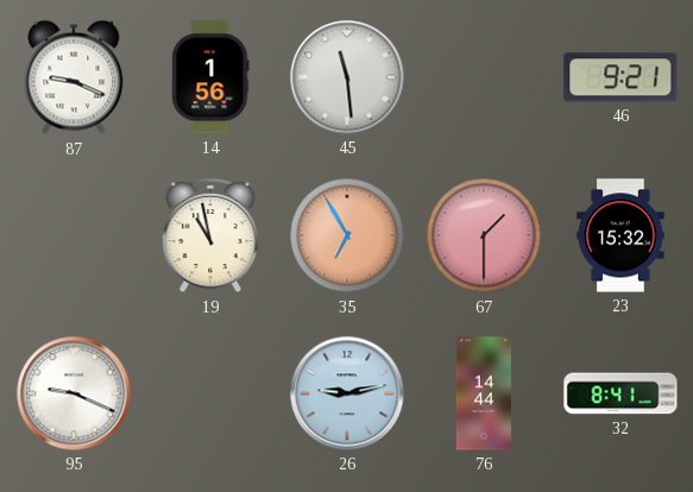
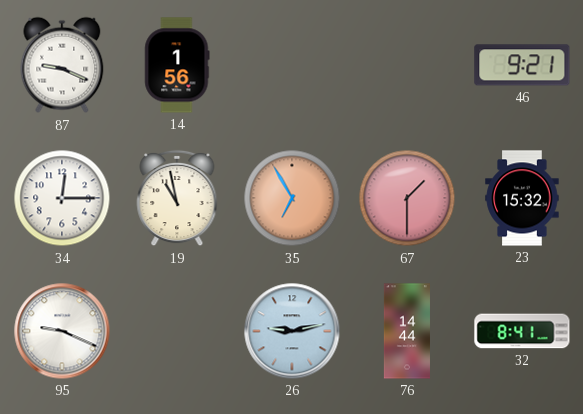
45: 11:29 -> none
34: none -> 12:15
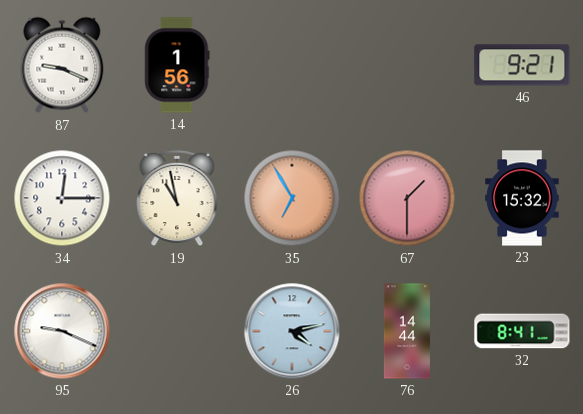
26: 9:13 -> 4:13
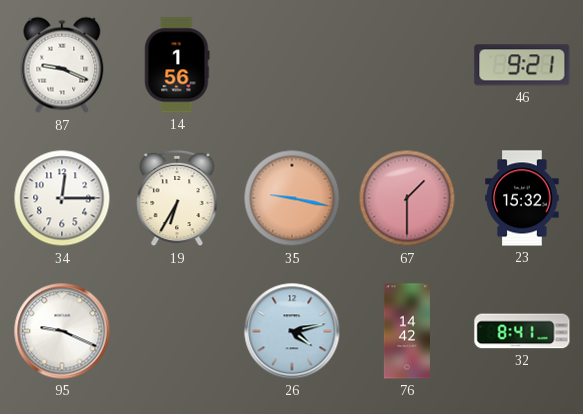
19: 10:58 -> 6:35
35: 6:55 -> 9:17
76: 14:44 -> 14:42
